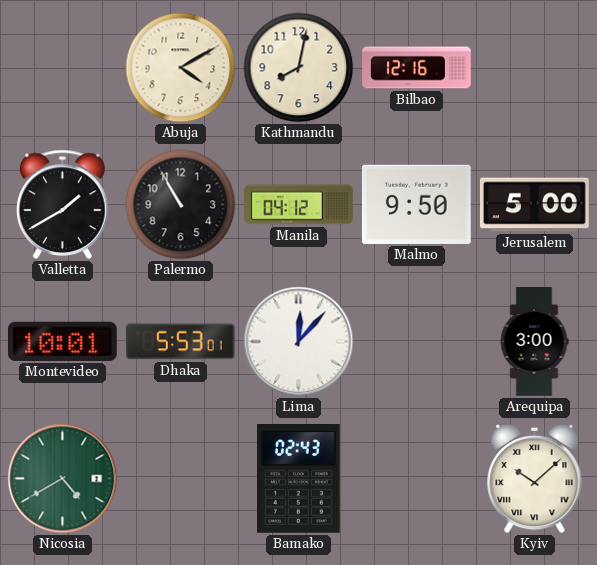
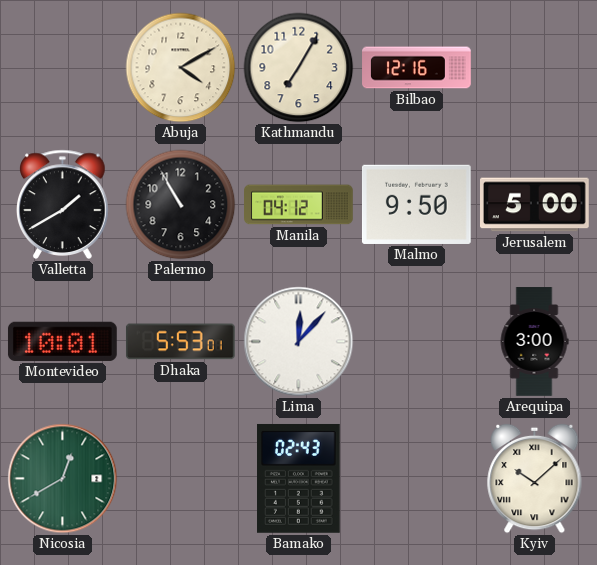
Kathmandu: 8:02 -> 7:05
Nicosia: 4:40 -> 12:40
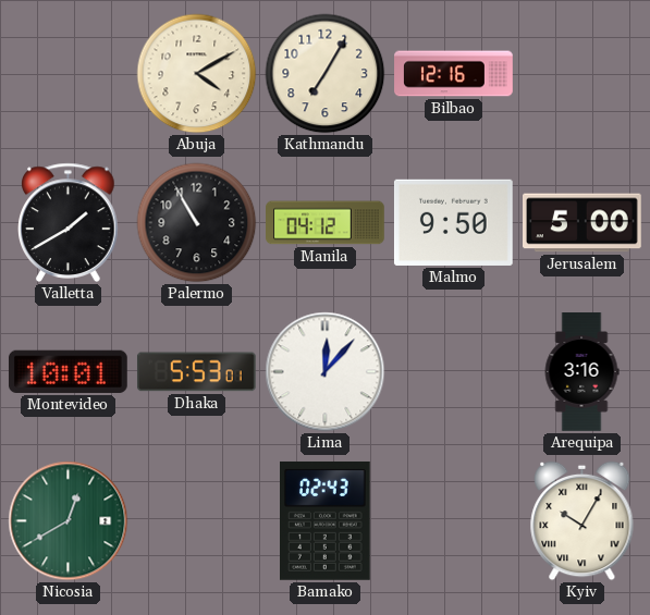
Arequipa: 3:00 -> 3:16
Kyiv: 10:08 -> 10:05
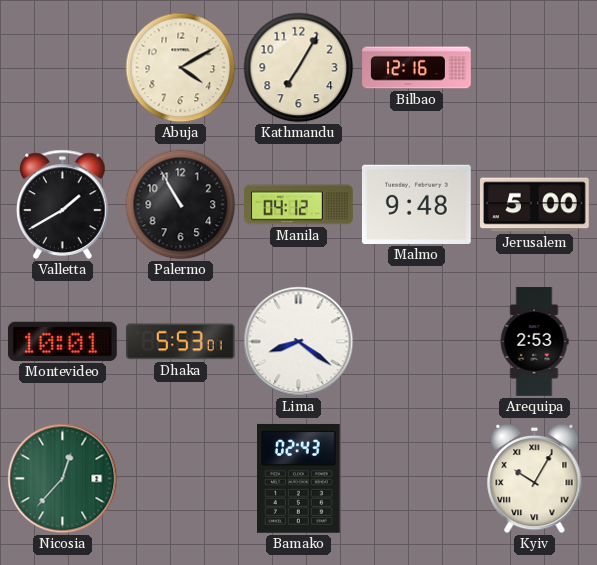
Malmo: 9:50 -> 9:48
Lima: 12:07 -> 8:21
Arequipa: 3:16 -> 2:53
Nicosia: 12:40 -> 12:37
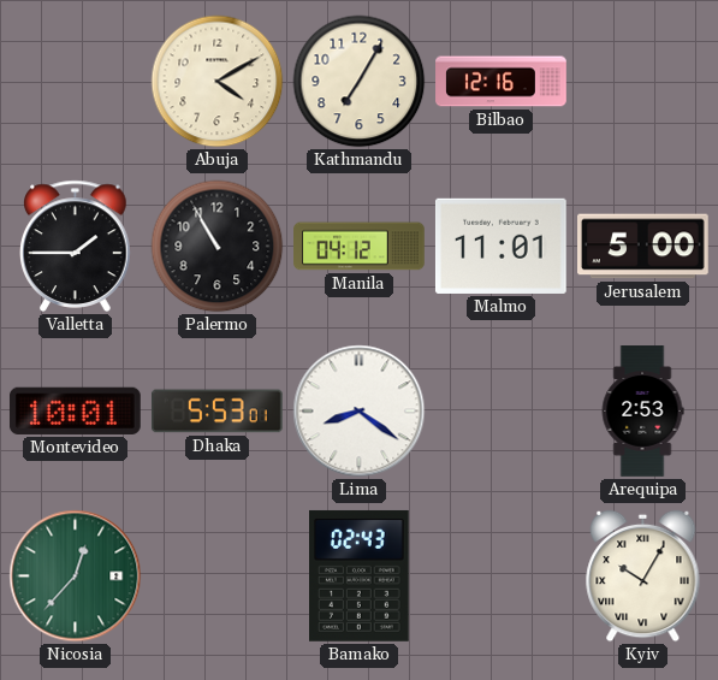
Valletta: 1:40 -> 1:45
Malmo: 9:48 -> 11:01
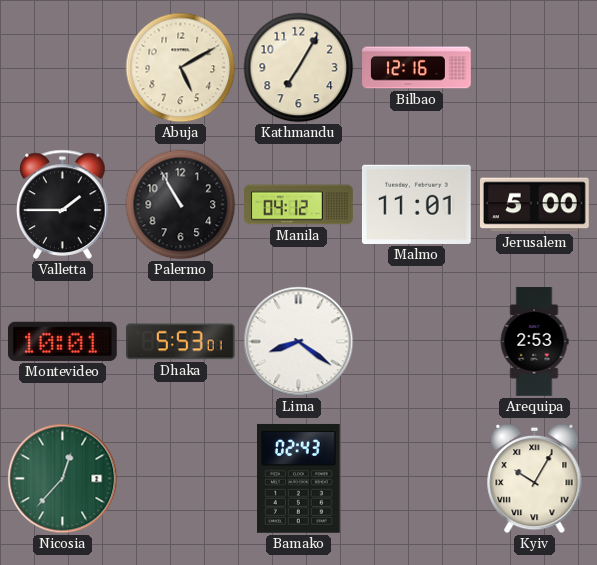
Abuja: 4:10 -> 5:10
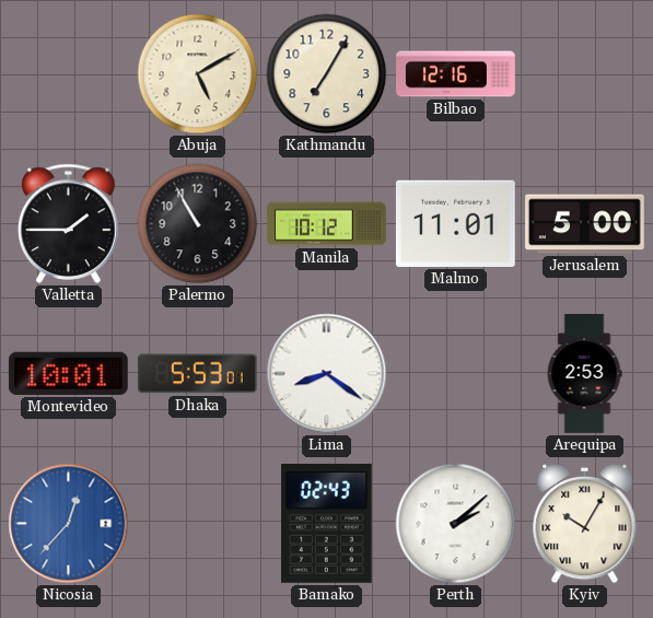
Manila: 04:12 -> 10:12
Nicosia dial: green -> blue
Perth: none -> 2:08
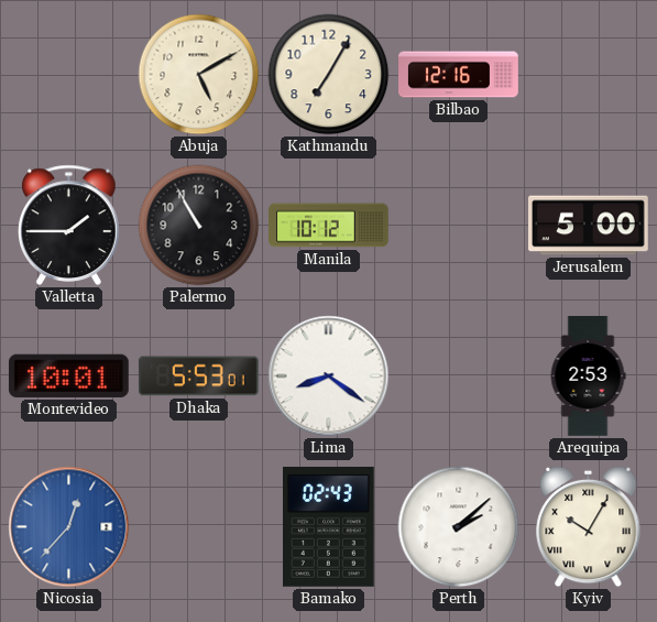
Malmo: 11:01 -> none
